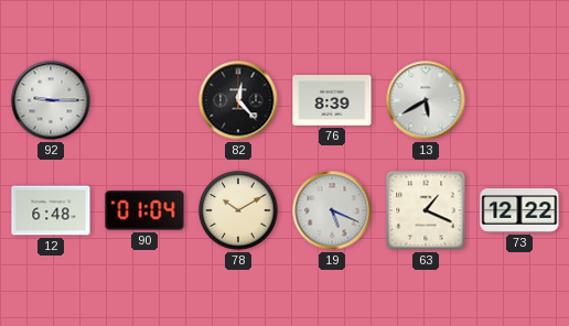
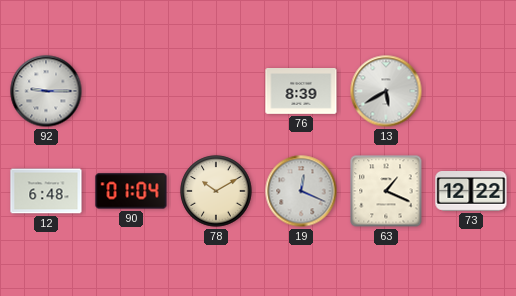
82: 12:23 -> none
19: 5:19 -> 12:19
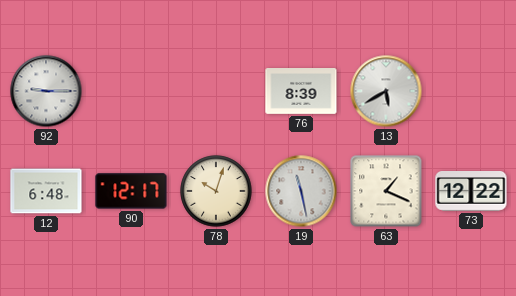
90: 01:04 -> 12:17
78: 10:10 -> 10:03
19: 12:19 -> 11:28
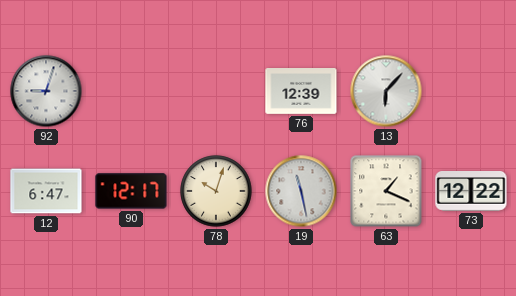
92: 9:15 -> 9:03
76: 8:39 -> 12:39
13: 5:40 -> 6:07
12: 6:48 -> 6:47
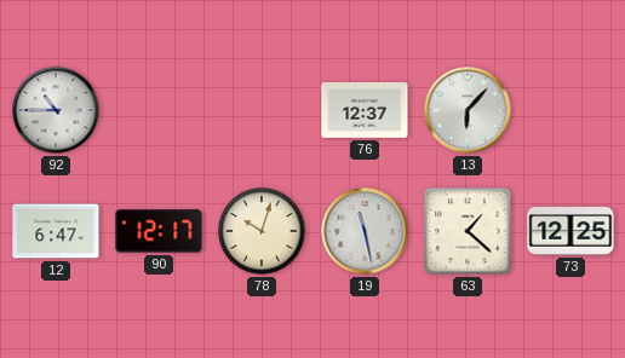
92: 9:03 -> 10:45
76: 12:39 -> 12:37
63: 1:19 -> 1:22
73: 12:22 -> 12:25
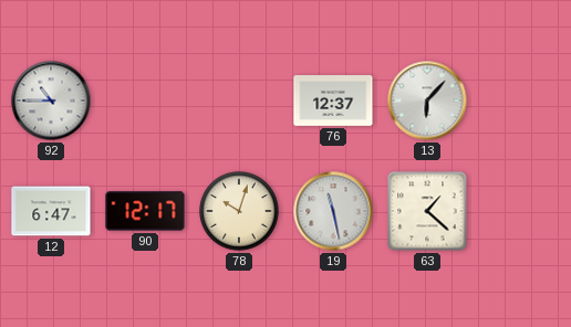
73: 12:25 -> none
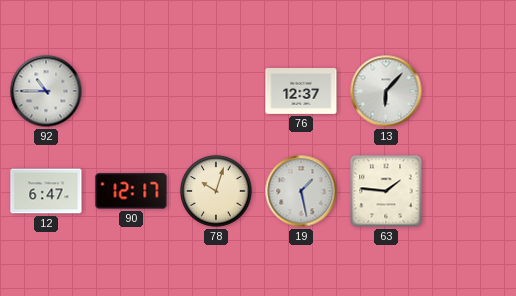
19: 11:28 -> 1:28
63: 1:22 -> 1:46
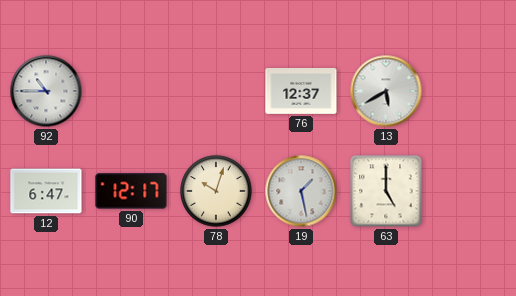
13: 6:07 -> 5:40
63: 1:46 -> 5:00
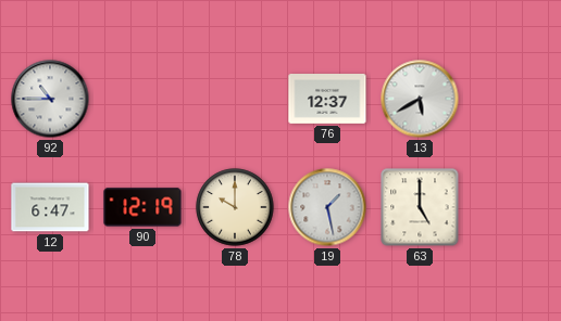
90: 12:17 -> 12:19
78: 10:03 -> 10:00
